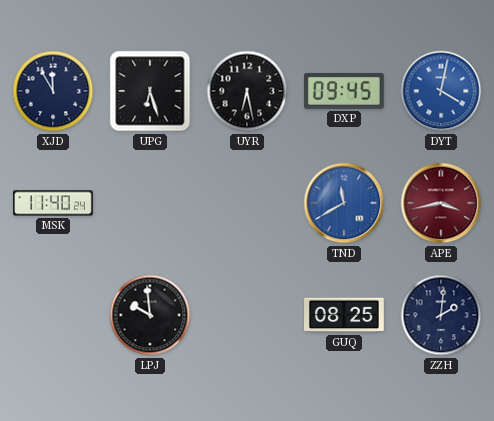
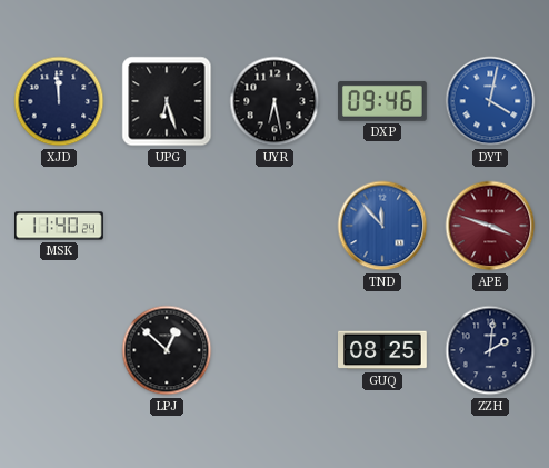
XJD: 11:55 -> 11:59
DXP: 09:45 -> 09:46
TND: 11:40 -> 11:53
APE: 3:43 -> 3:48
LPJ: 9:59 -> 12:52
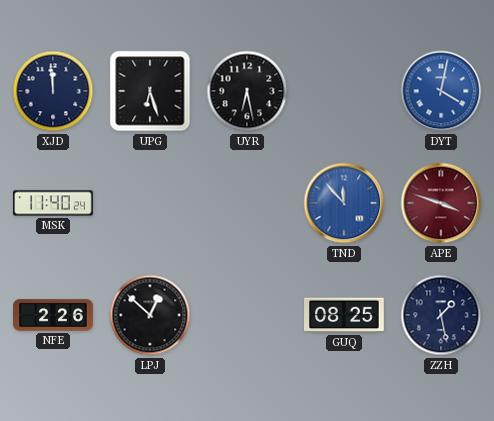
DXP: 09:46 -> none
NFE: none -> 2:26
ZZH: 2:01 -> 1:28
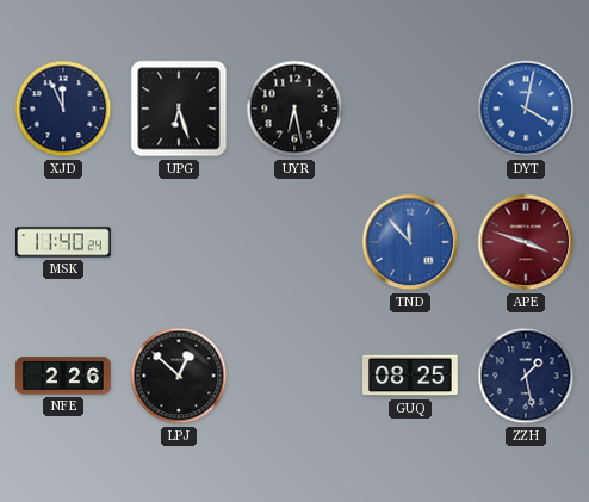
XJD: 11:59 -> 11:56
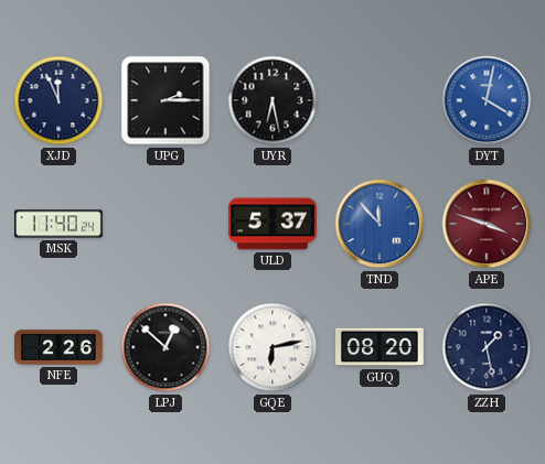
UPG: 6:27 -> 2:15
ULD: none -> 5:37
GQE: none -> 6:13
GUQ: 08:25 -> 08:20
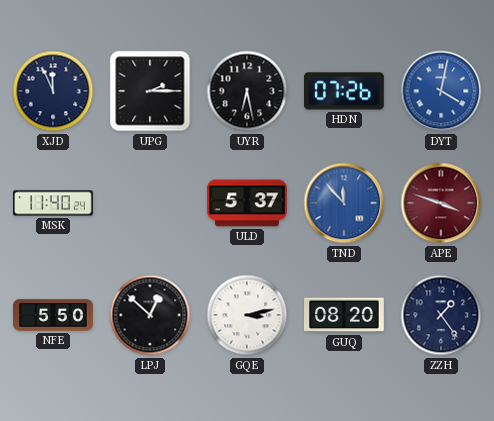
HDN: none -> 07:26
NFE: 2:26 -> 5:50
GQE: 6:13 -> 3:13
ZZH: 1:28 -> 1:24
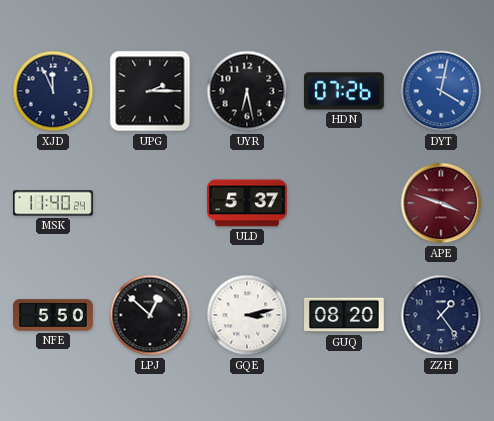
TND: 11:53 -> none
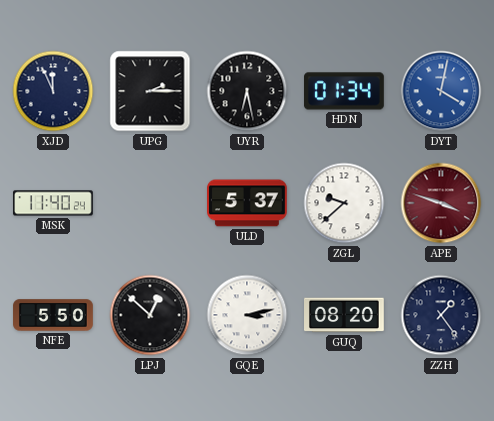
HDN: 07:26 -> 01:34
ZGL: none -> 9:38
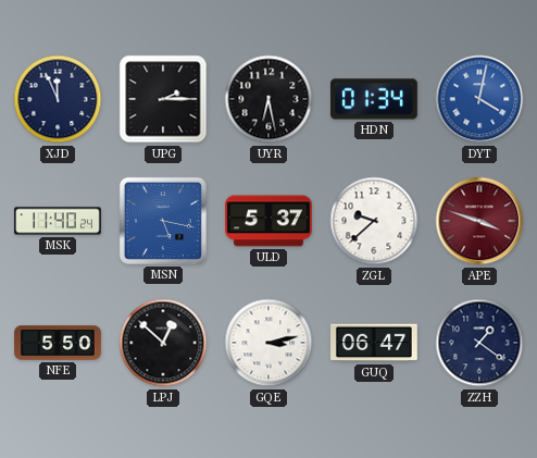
MSN: none -> 5:17
GUQ: 08:20 -> 06:47
ZZH: 1:24 -> 1:21
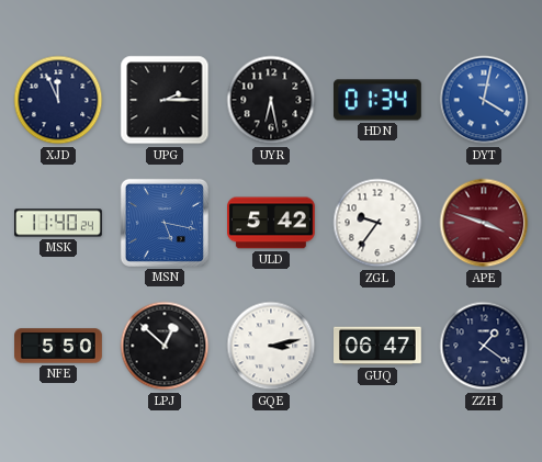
ULD: 5:37 -> 5:42
ZGL: 9:38 -> 9:36
